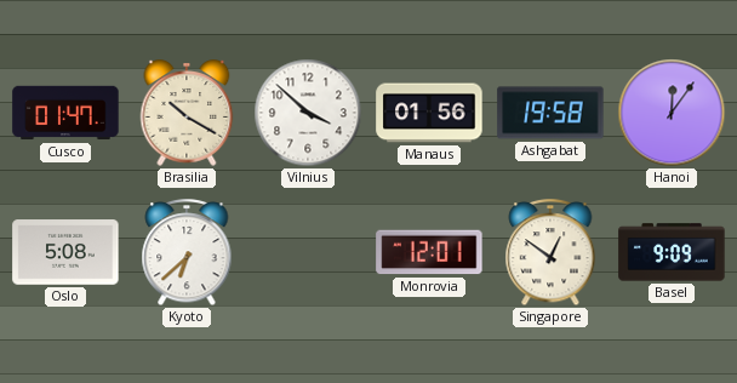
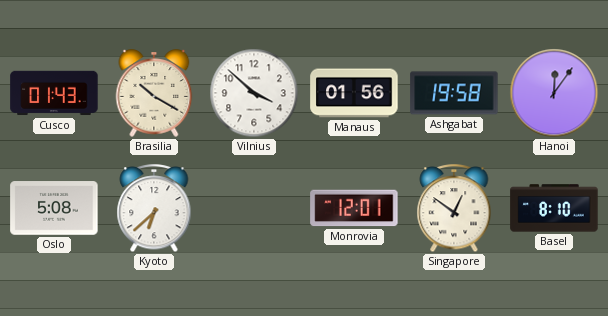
Cusco: 01:47 -> 01:43
Basel: 9:09 -> 8:10
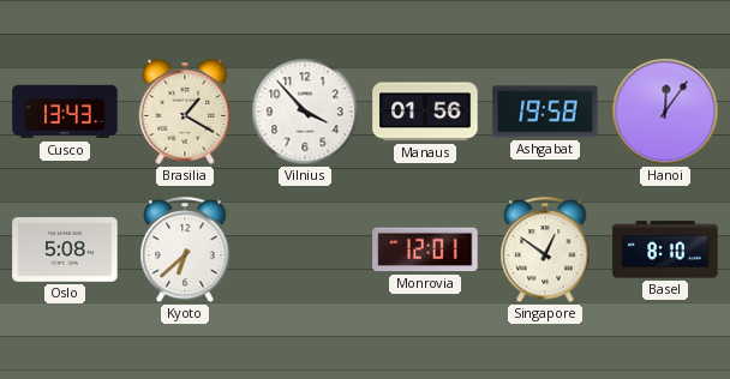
Cusco: 01:43 -> 13:43
Brasilia: 10:20 -> 1:20
Vilnius: 3:52 -> 3:53
